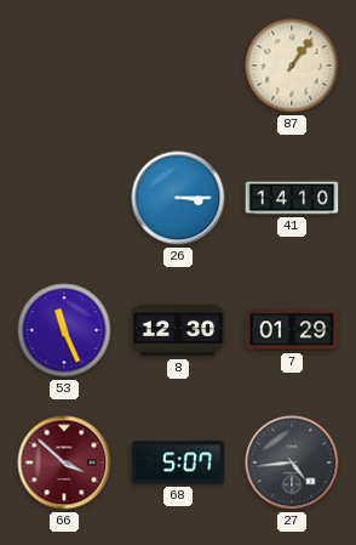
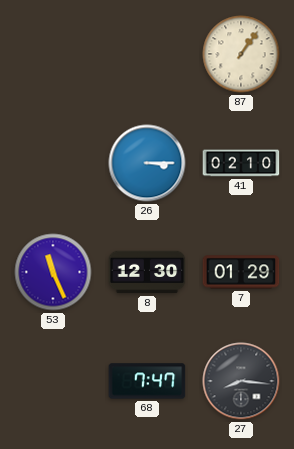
41: 14:10 -> 02:10
66: 3:52 -> none
68: 5:07 -> 7:47
27: 4:44 -> 8:16
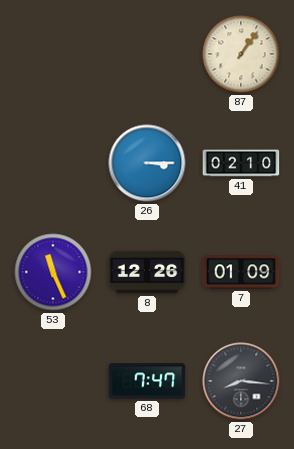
8: 12:30 -> 12:26
7: 01:29 -> 01:09
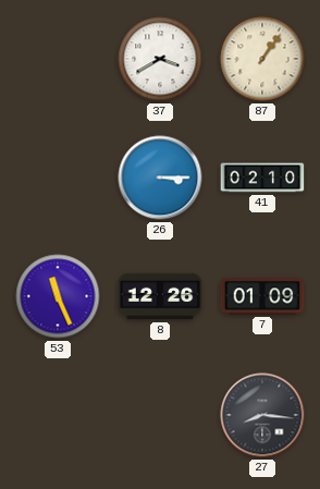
37: none -> 3:40
68: 7:47 -> none
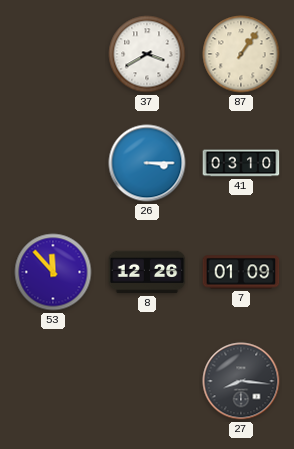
41: 02:10 -> 03:10
53: 11:26 -> 11:53
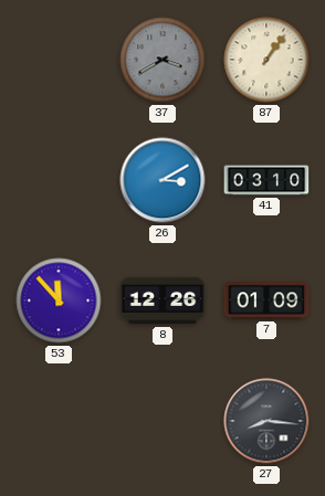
37 dial: white -> grey
26: 3:15 -> 3:10
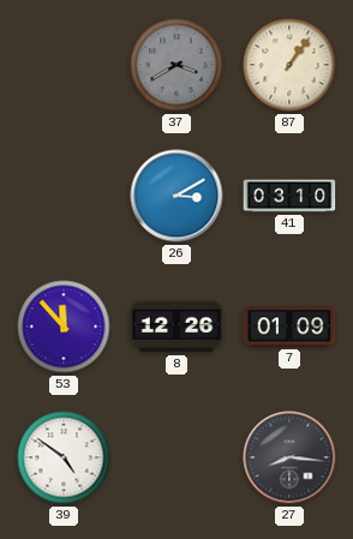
39: none -> 4:51
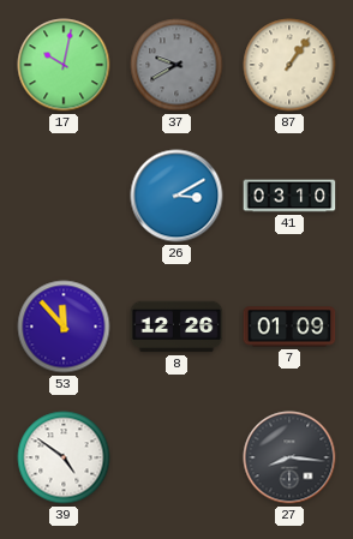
17: none -> 10:02
37: 3:40 -> 9:40
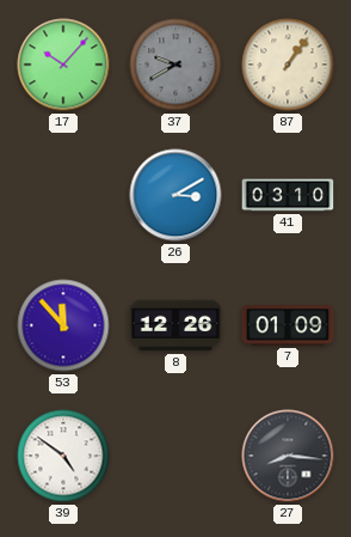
17: 10:02 -> 10:07
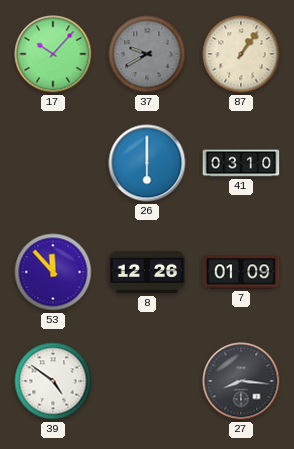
26: 3:10 -> 6:00
